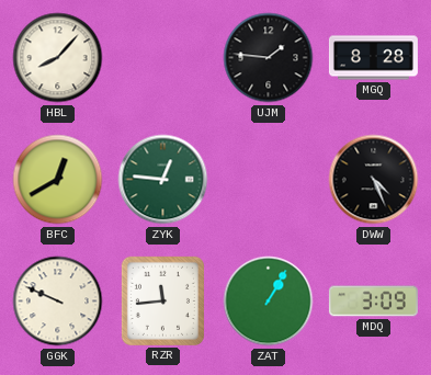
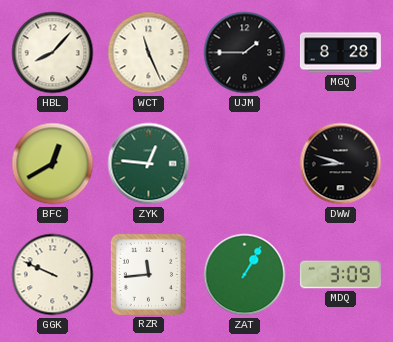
WCT: none -> 11:26
UJM: 1:46 -> 1:45
DWW: 4:26 -> 8:48
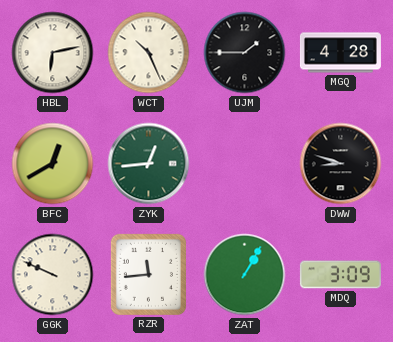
HBL: 8:07 -> 6:13
WCT: 11:26 -> 10:26
MGQ: 8:28 -> 4:28
ZYK: 12:46 -> 12:44
